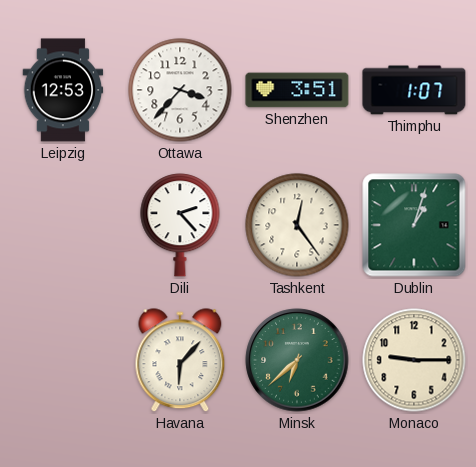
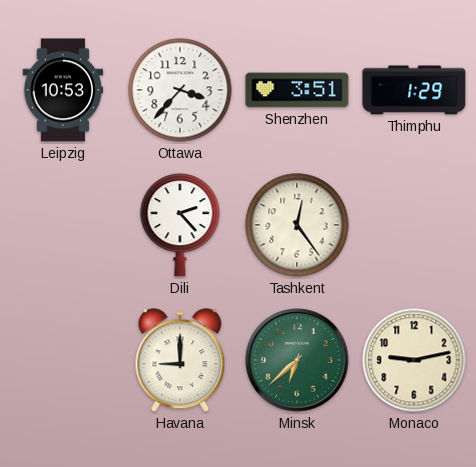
Leipzig: 12:53 -> 10:53
Thimphu: 1:07 -> 1:29
Dublin: 1:03 -> none
Havana: 6:07 -> 9:00
Monaco: 9:15 -> 9:13
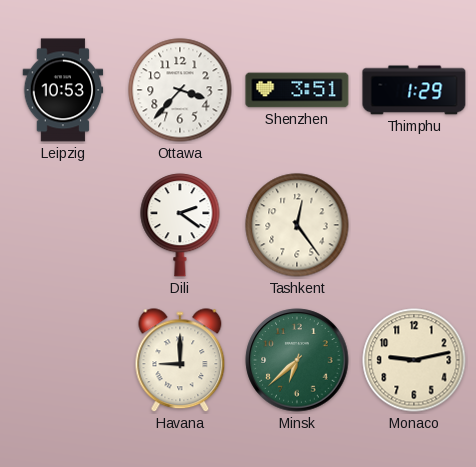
Dili: 2:23 -> 2:21
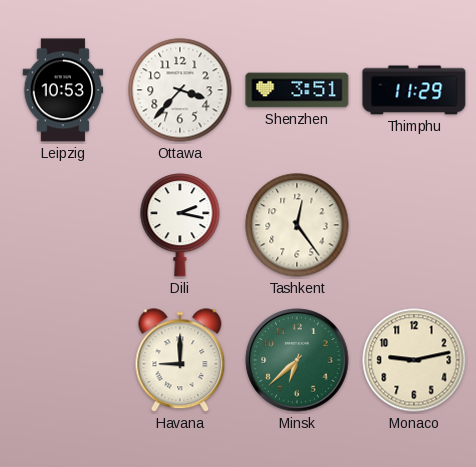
Thimphu: 1:29 -> 11:29
Dili: 2:21 -> 2:17
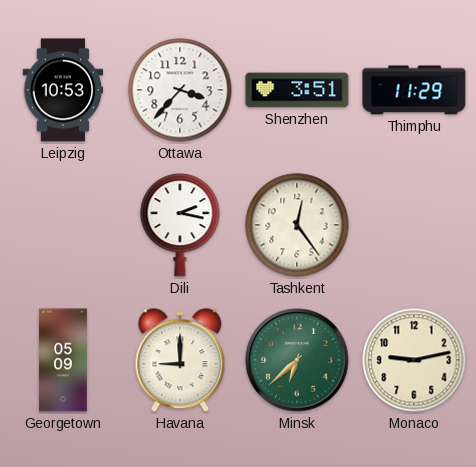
Georgetown: none -> 05:09
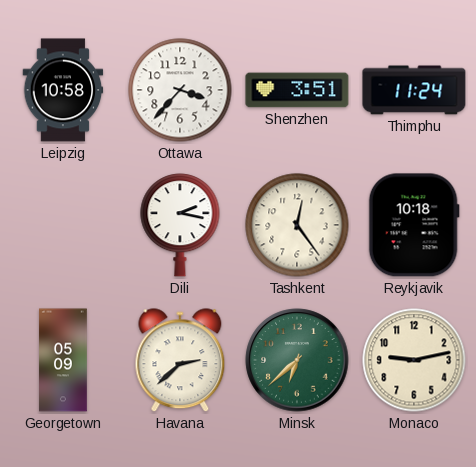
Leipzig: 10:53 -> 10:58
Thimphu: 11:29 -> 11:24
Reykjavik: none -> 10:18
Havana: 9:00 -> 2:38
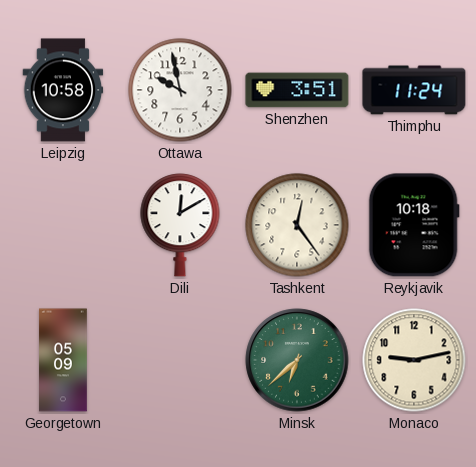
Ottawa: 3:37 -> 9:58
Dili: 2:17 -> 12:10
Havana: 2:38 -> none
